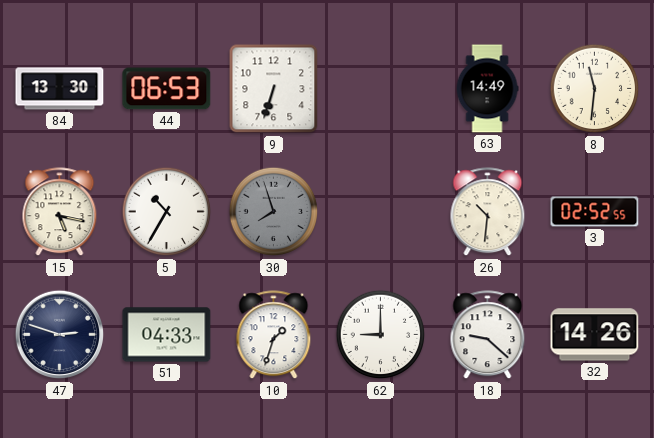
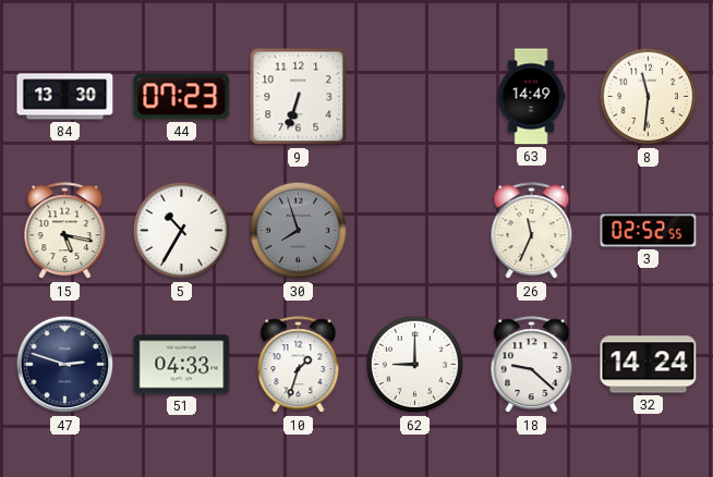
44: 06:53 -> 07:23
26: 10:31 -> 11:34
32: 14:26 -> 14:24
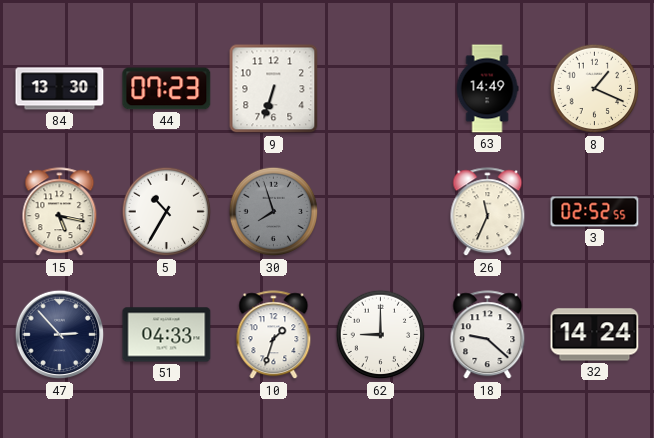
8: 11:31 -> 1:19
47: 2:48 -> 2:53
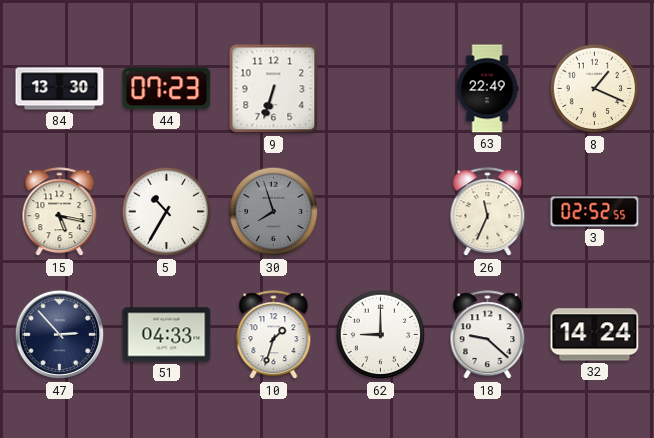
63: 14:49 -> 22:49
